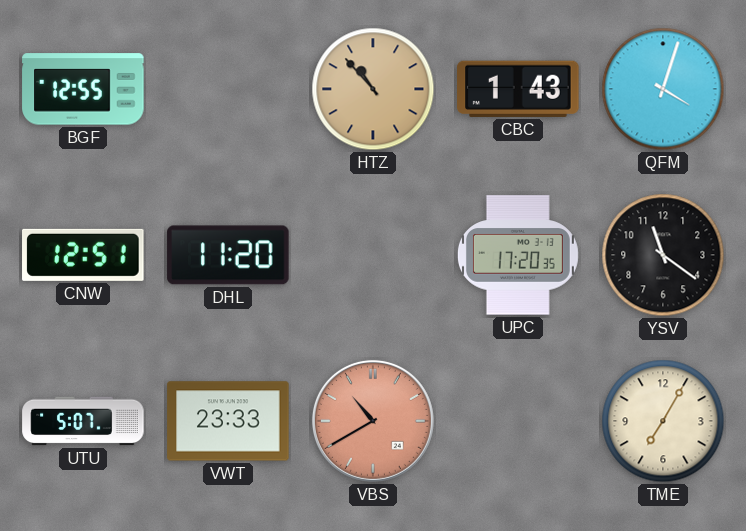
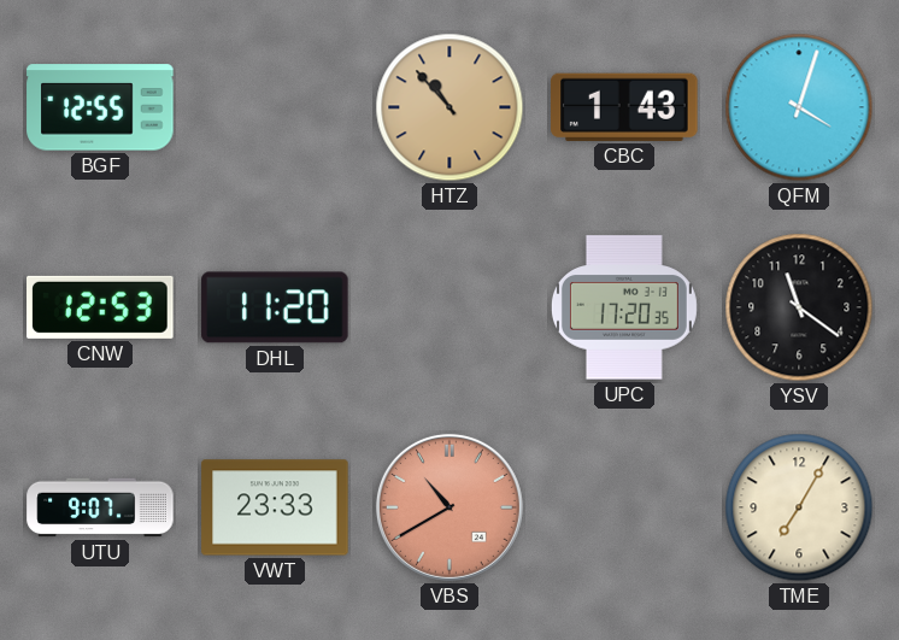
CNW: 12:51 -> 12:53
UTU: 5:07 -> 9:07
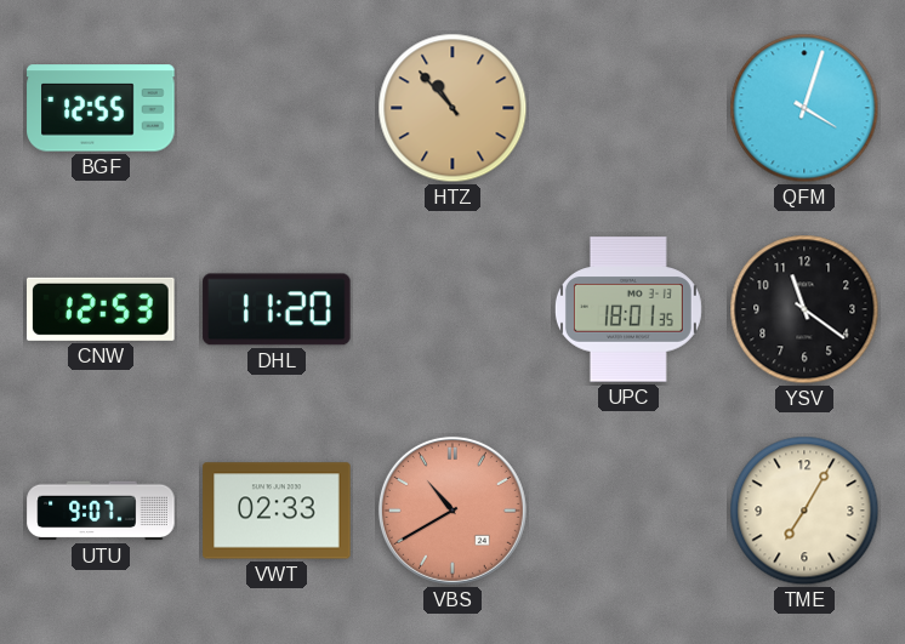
CBC: 1:43 -> none
UPC: 17:20 -> 18:01
VWT: 23:33 -> 02:33
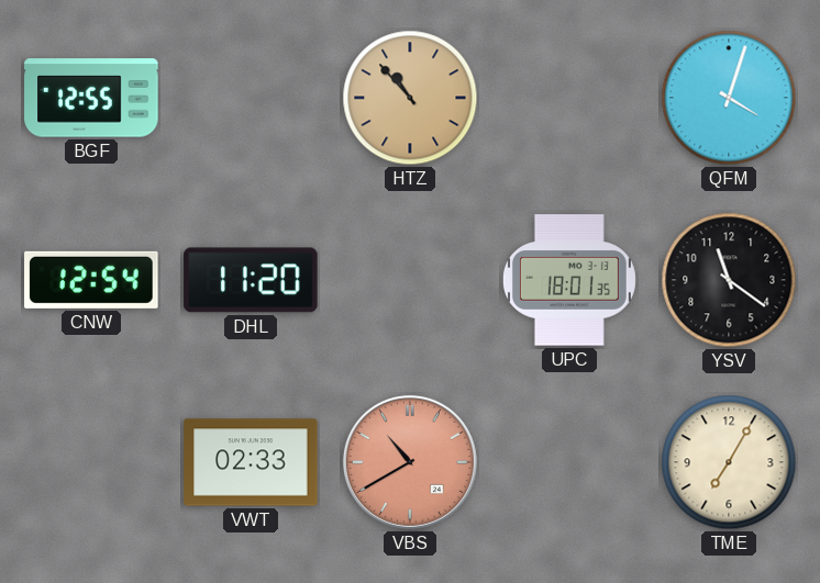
CNW: 12:53 -> 12:54
UTU: 9:07 -> none
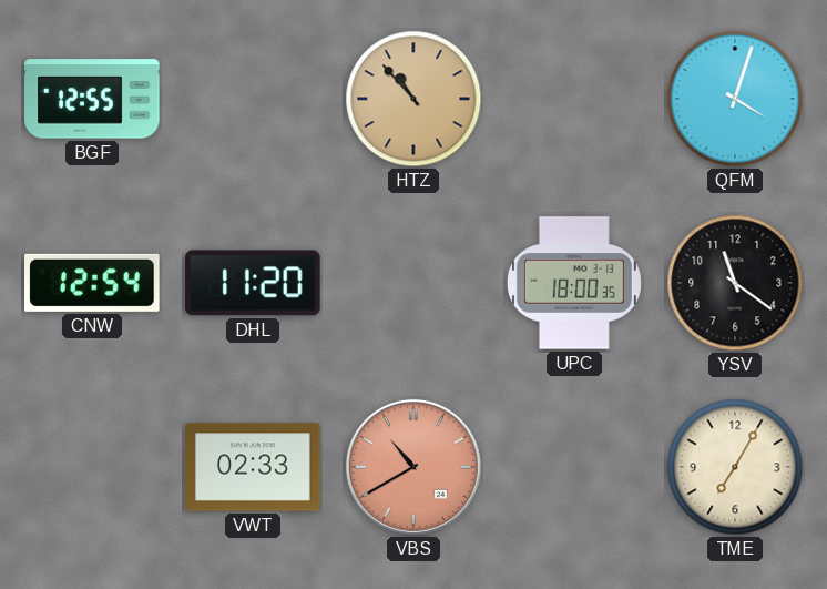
UPC: 18:01 -> 18:00
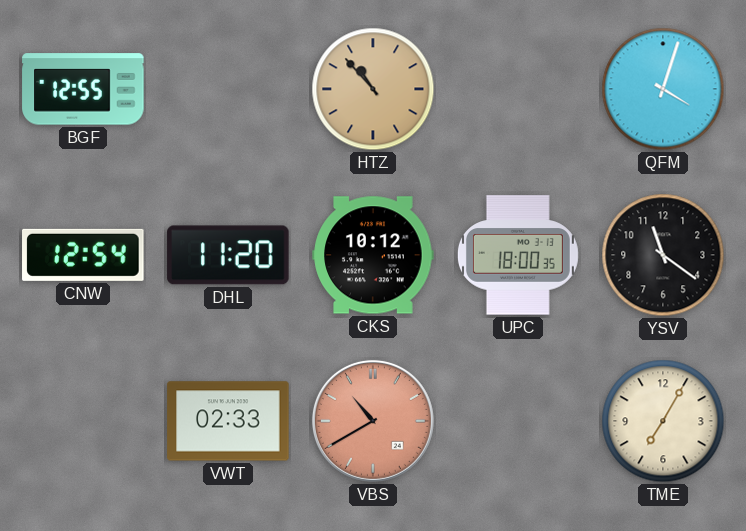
CKS: none -> 10:12
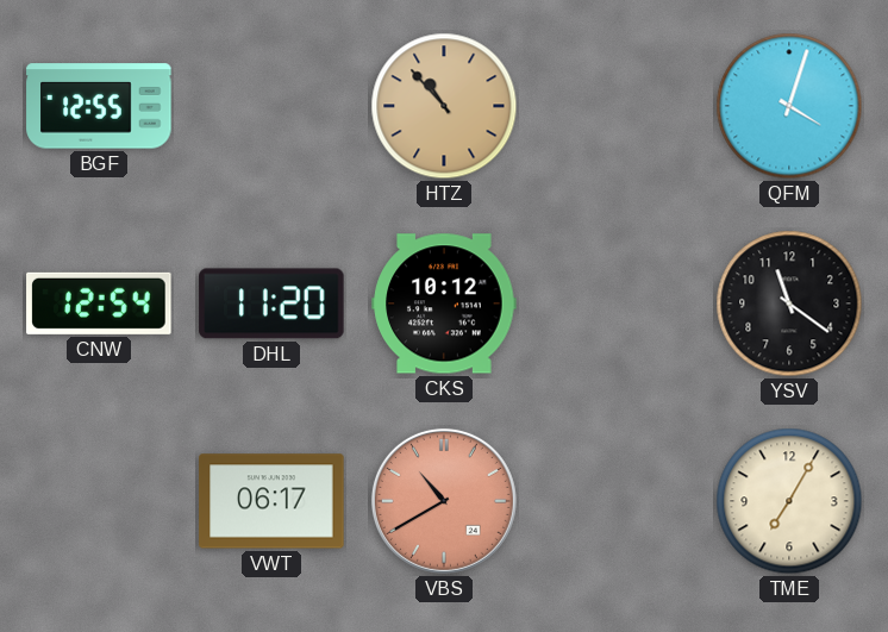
UPC: 18:00 -> none
VWT: 02:33 -> 06:17
